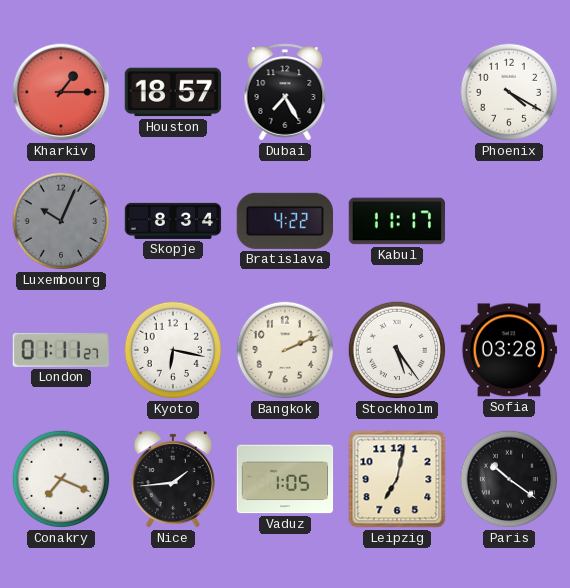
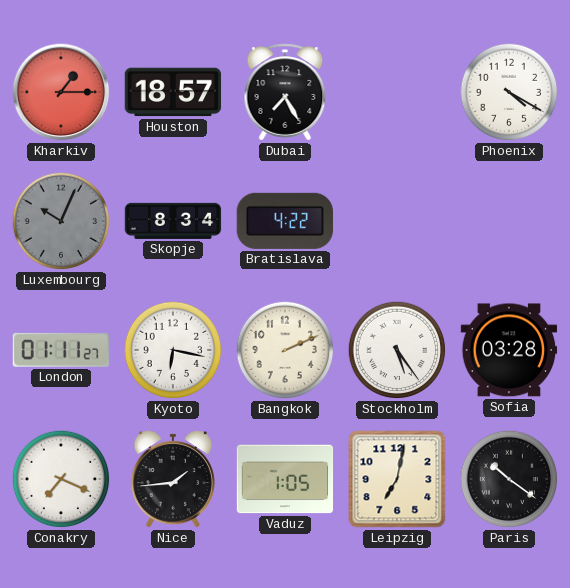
Kabul: 11:17 -> none
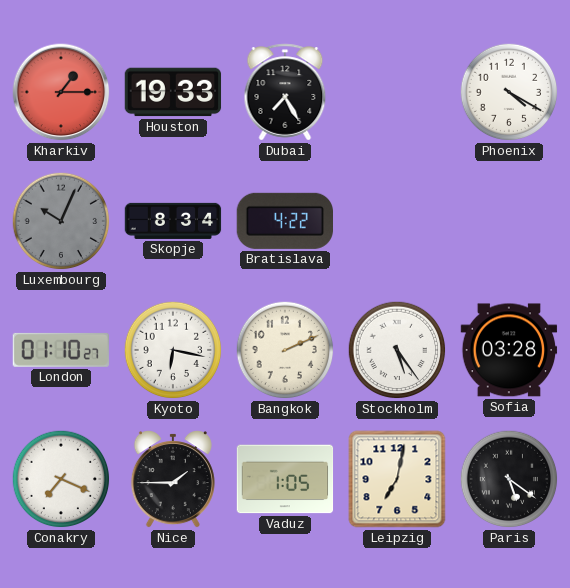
Houston: 18:57 -> 19:33
London: 01:11 -> 01:10
Nice: 1:44 -> 1:45
Paris: 10:21 -> 5:21
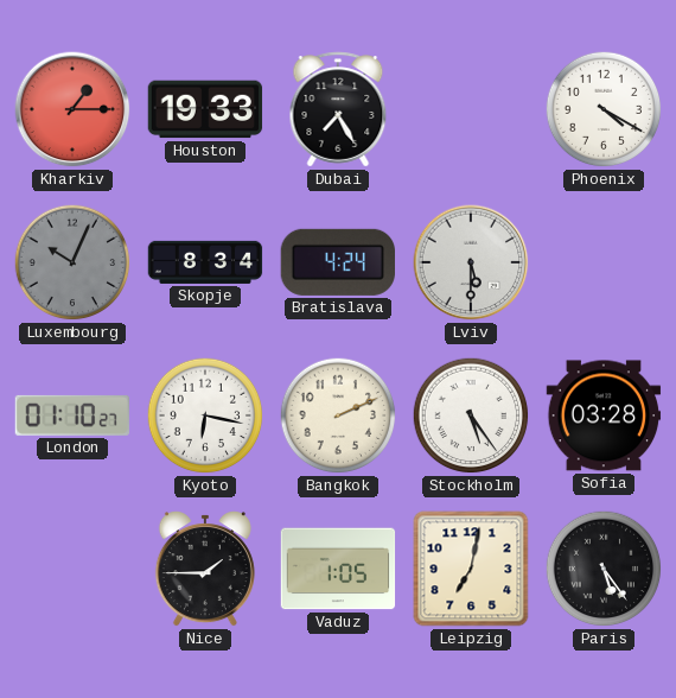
Bratislava: 4:22 -> 4:24
Lviv: none -> 5:30
Conakry: 7:19 -> none
Paris: 5:21 -> 5:24
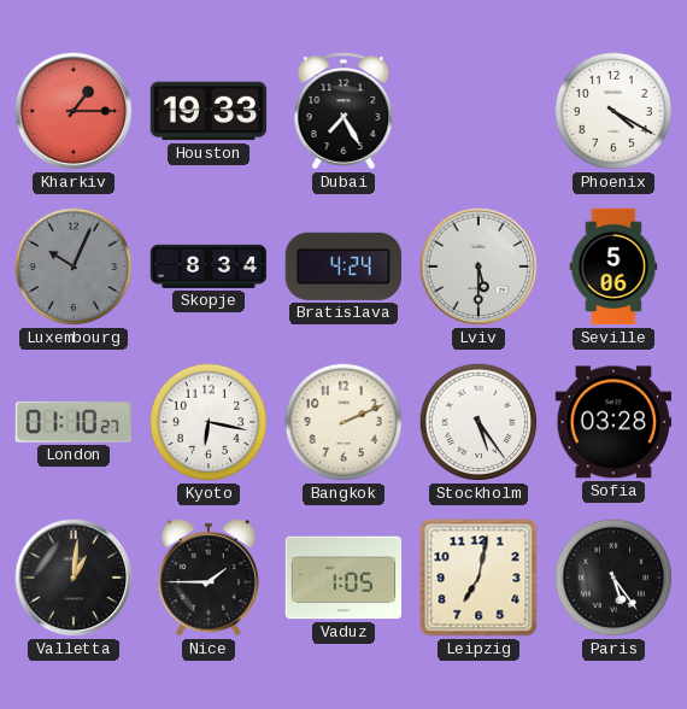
Seville: none -> 5:06
Valletta: none -> 1:01
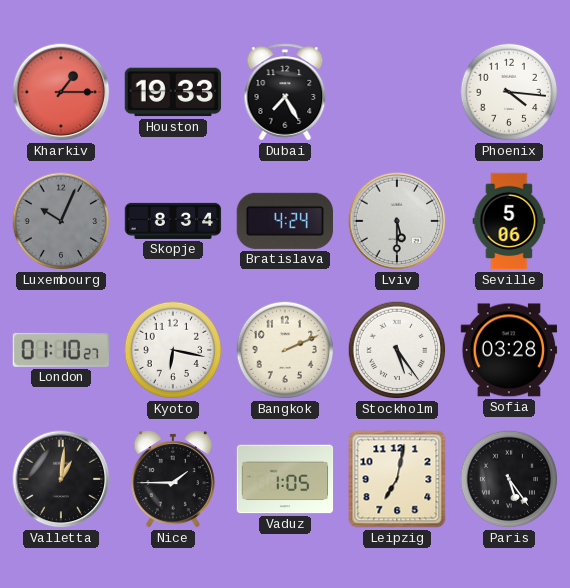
Phoenix: 4:20 -> 4:16
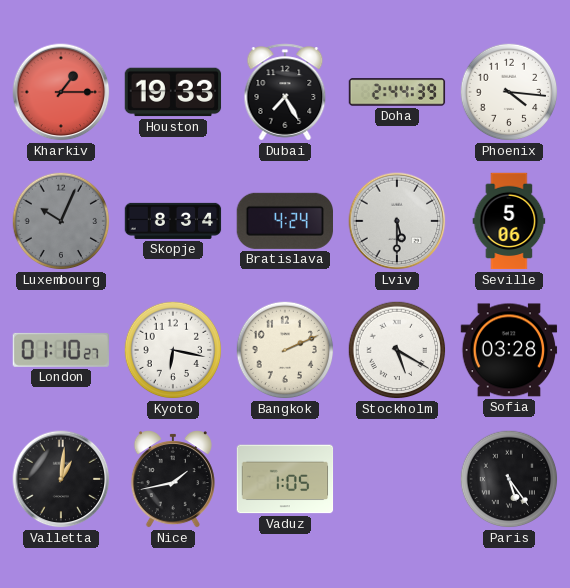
Doha: none -> 2:44
Stockholm: 5:24 -> 5:20
Nice: 1:45 -> 1:43
Leipzig: 7:02 -> none
